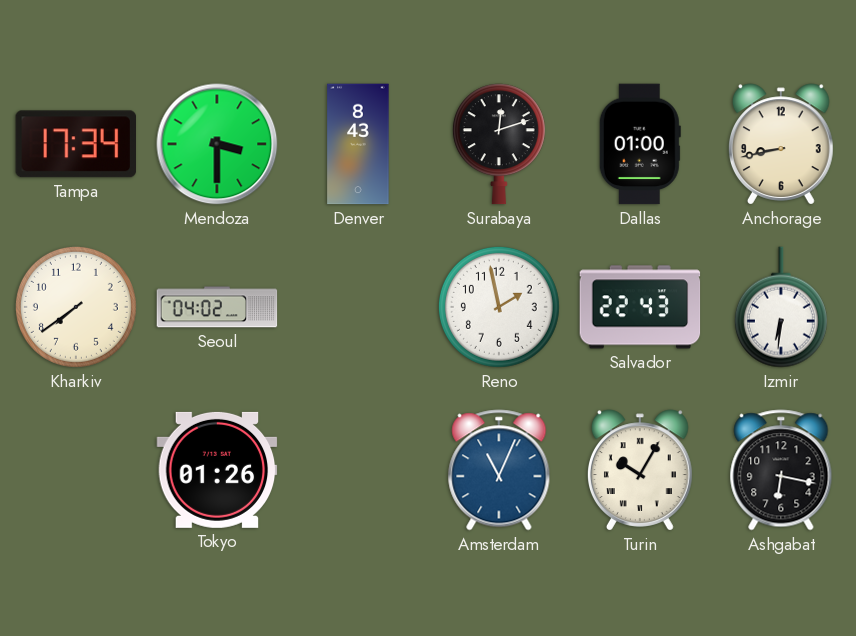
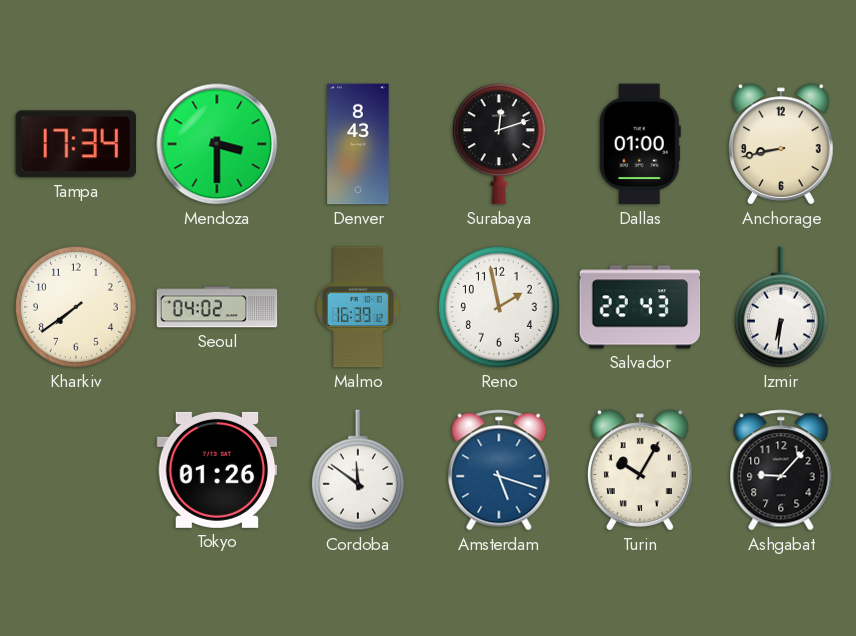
Malmo: none -> 16:39
Cordoba: none -> 11:51
Amsterdam: 11:04 -> 5:18
Ashgabat: 6:17 -> 9:07
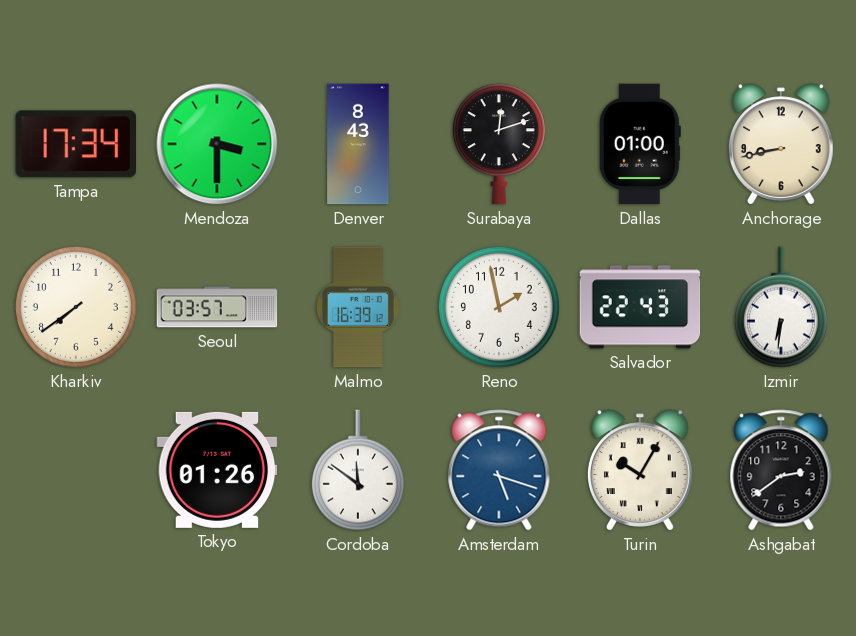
Seoul: 04:02 -> 03:57
Ashgabat: 9:07 -> 2:39
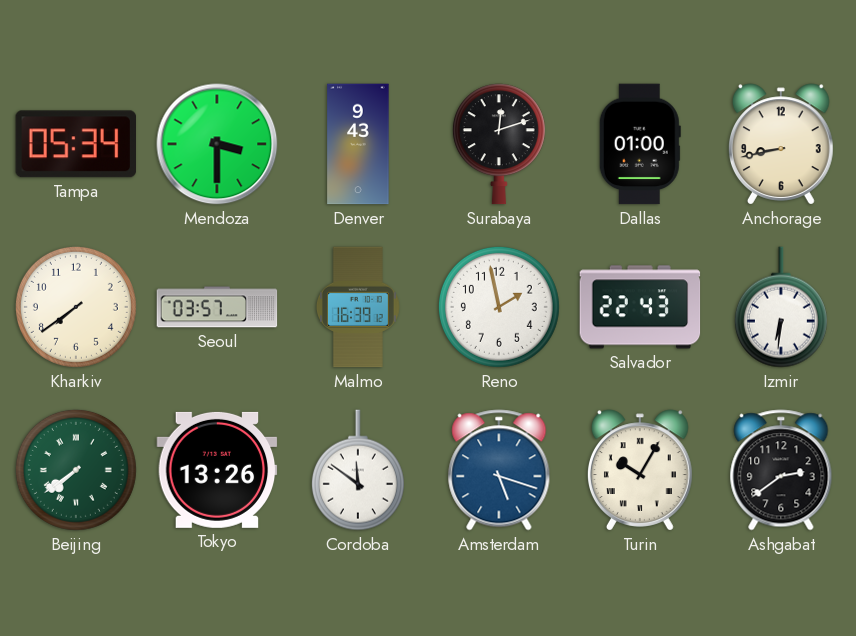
Tampa: 17:34 -> 05:34
Denver: 8:43 -> 9:43
Beijing: none -> 7:39
Tokyo: 01:26 -> 13:26
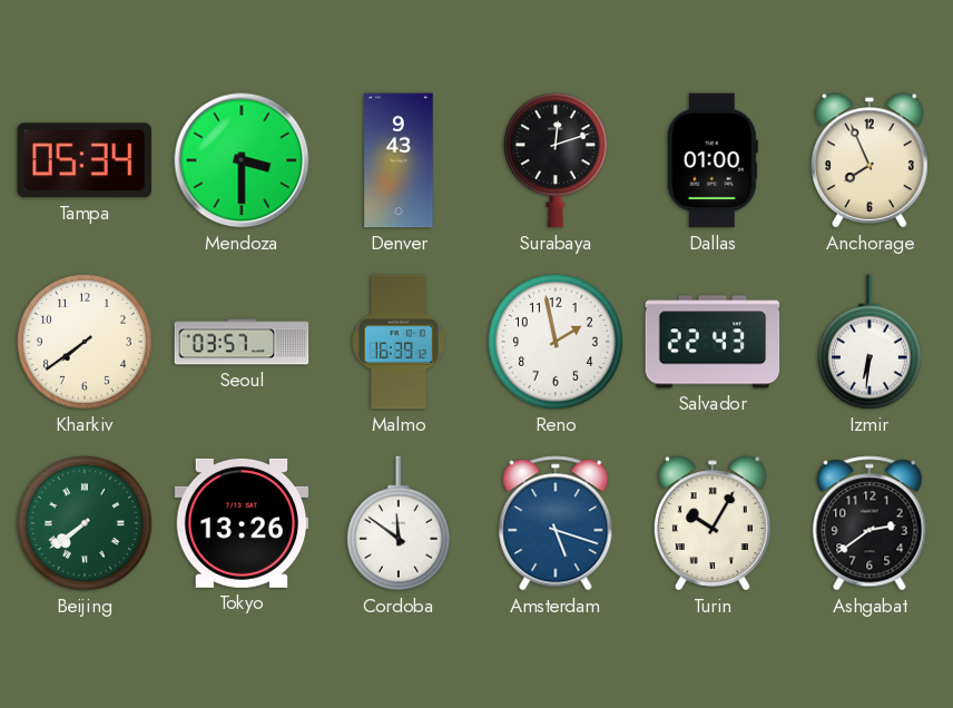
Anchorage: 8:43 -> 7:56
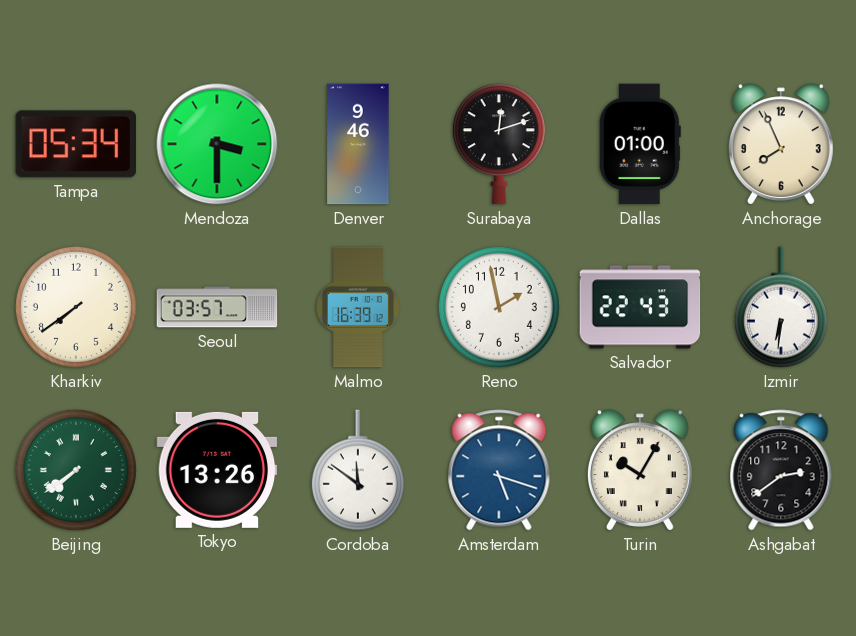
Denver: 9:43 -> 9:46
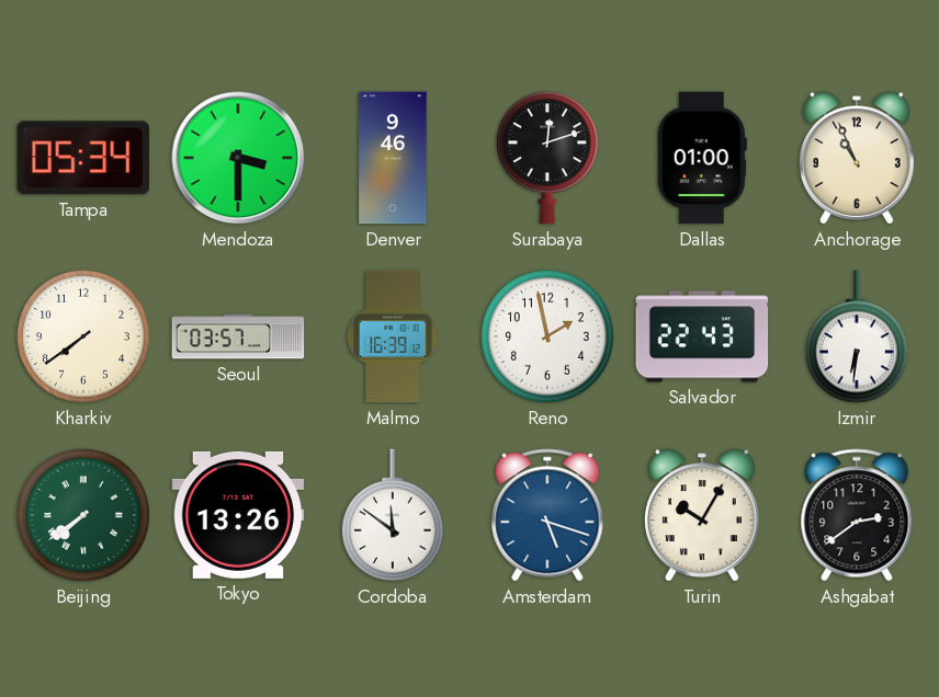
Anchorage: 7:56 -> 10:56
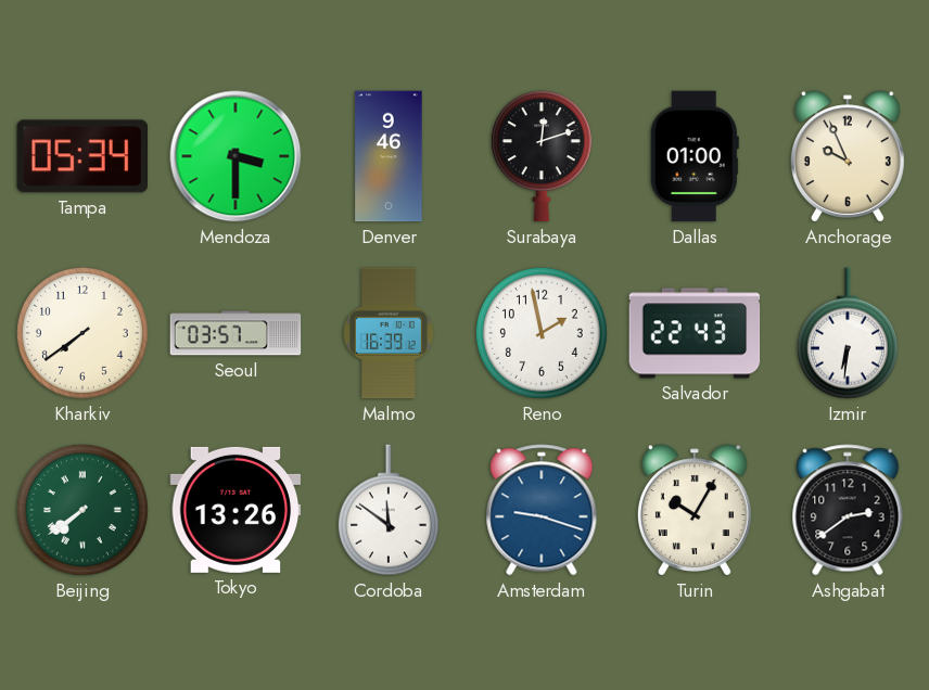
Anchorage: 10:56 -> 9:56
Amsterdam: 5:18 -> 9:18
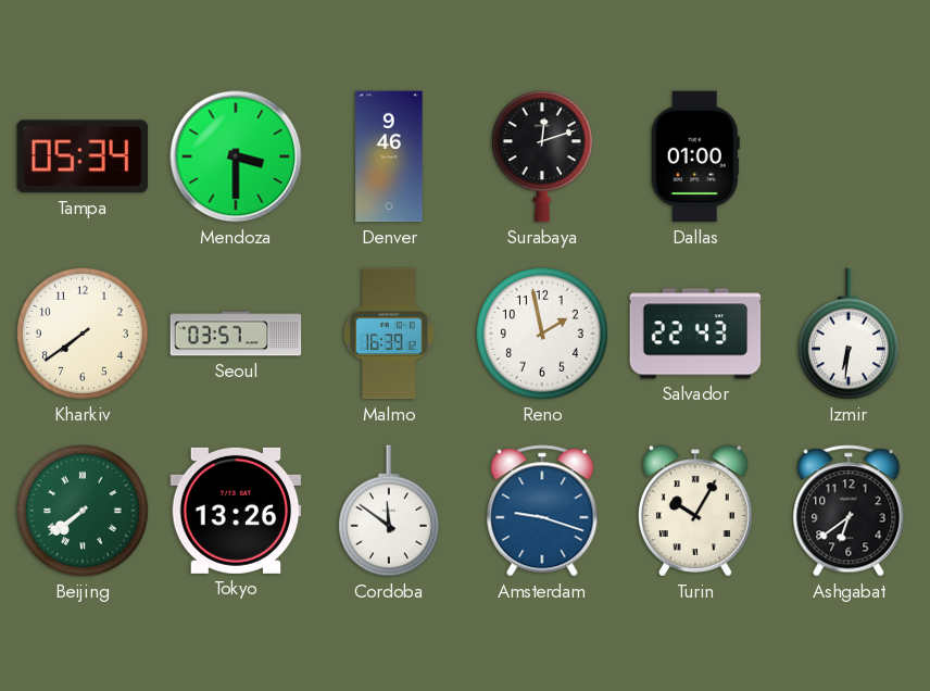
Anchorage: 9:56 -> none
Ashgabat: 2:39 -> 6:39
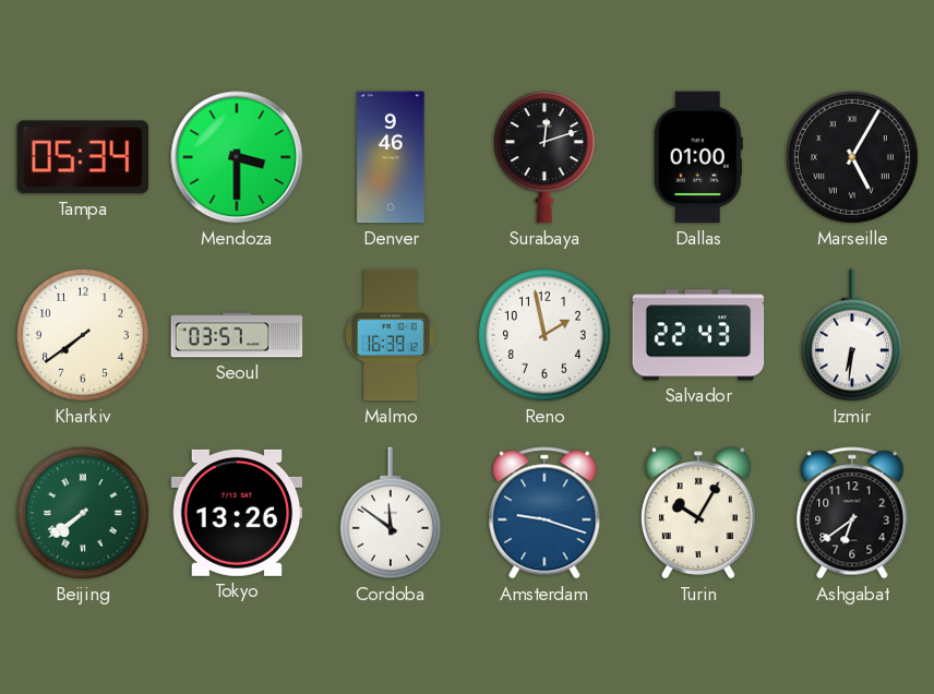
Marseille: none -> 5:05
